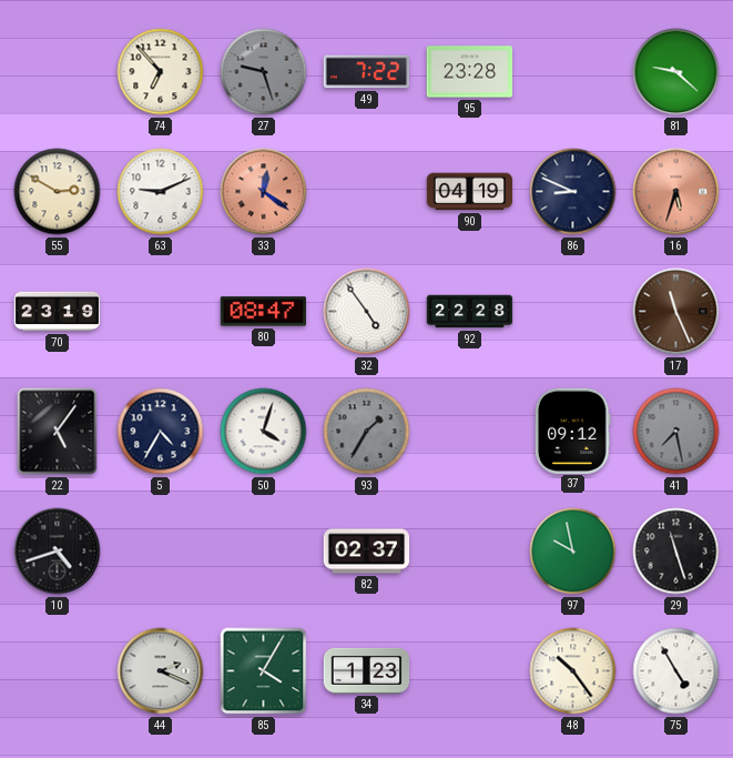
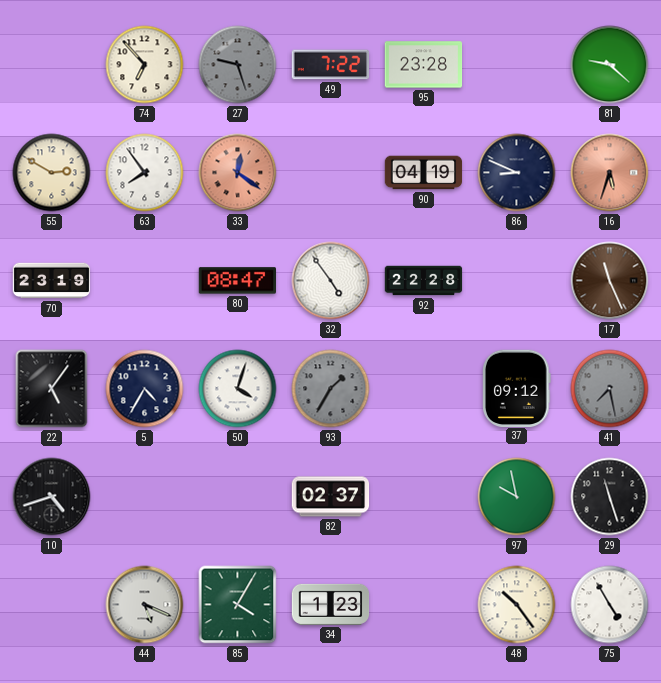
63: 9:11 -> 7:54
44: 2:19 -> 5:19
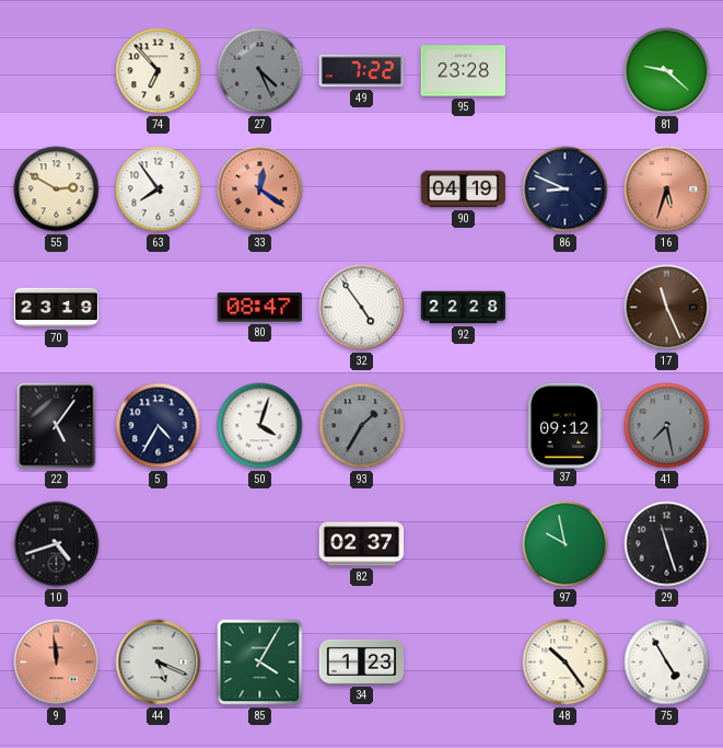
27: 9:27 -> 4:26
9: none -> 11:59
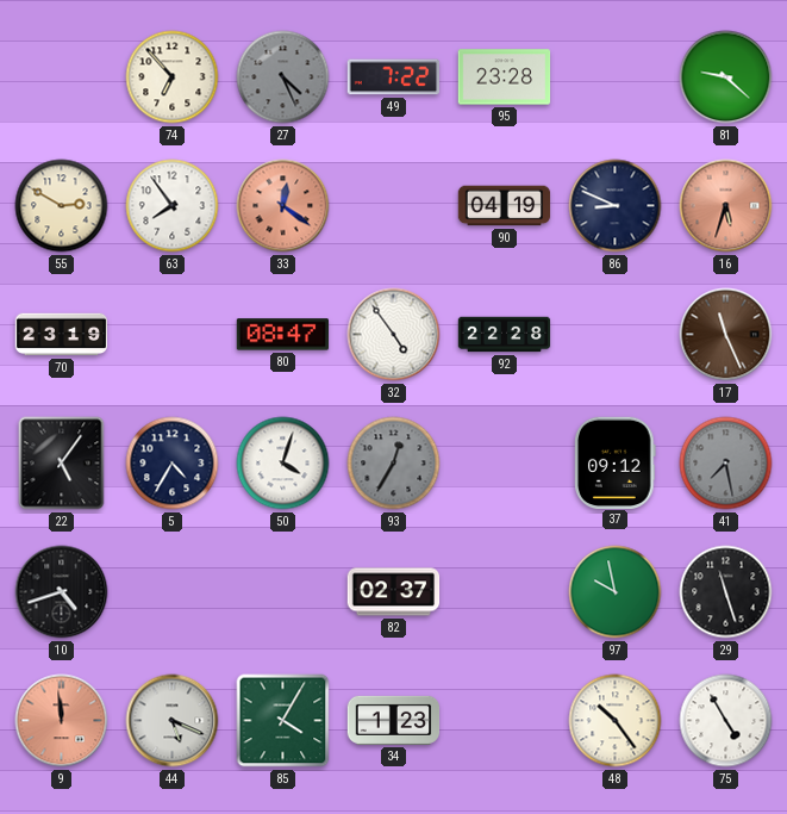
93: 1:35 -> 12:35
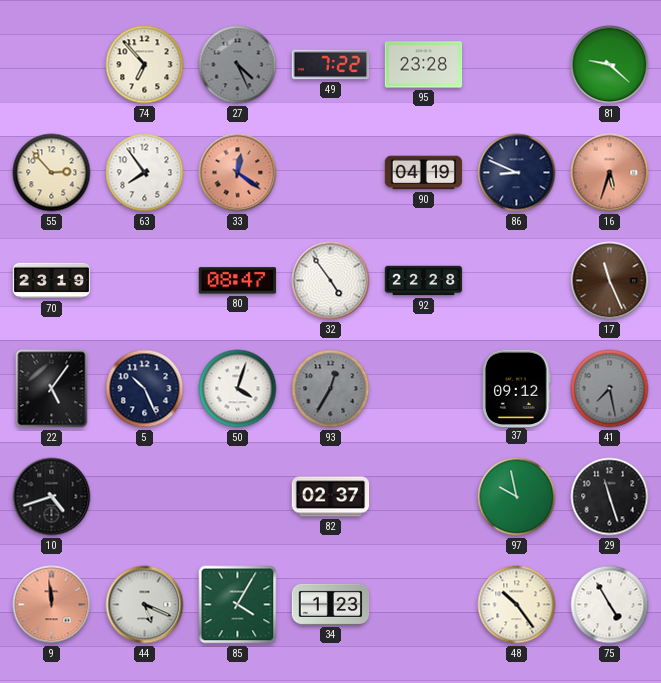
55: 2:50 -> 2:53
5: 4:35 -> 10:26
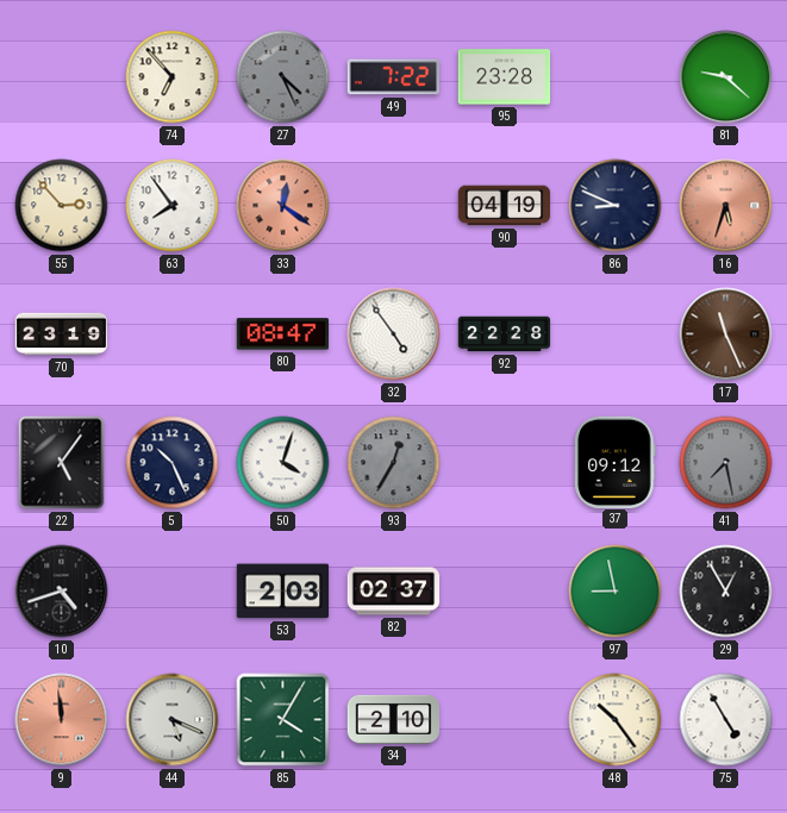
53: none -> 2:03
97: 9:58 -> 8:58
29: 11:27 -> 12:55
34: 1:23 -> 2:10
